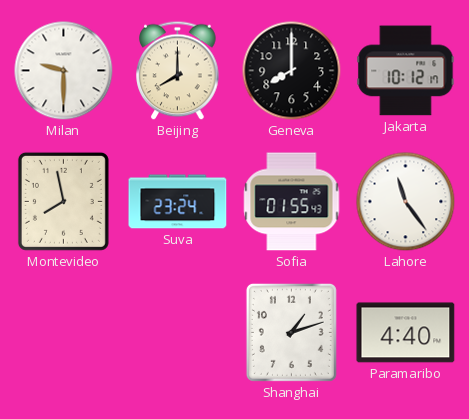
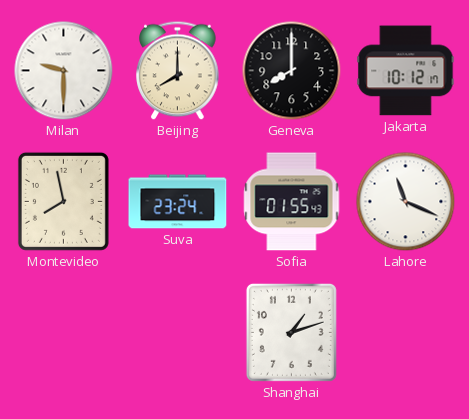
Lahore: 11:24 -> 11:19
Paramaribo: 4:40 -> none
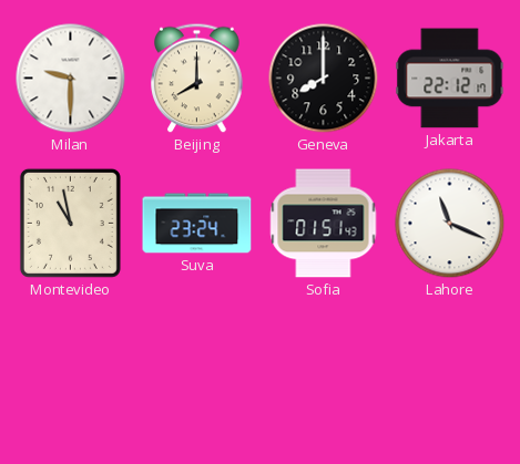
Jakarta: 10:12 -> 22:12
Montevideo: 7:58 -> 10:58
Sofia: 01:55 -> 01:51
Shanghai: 1:12 -> none
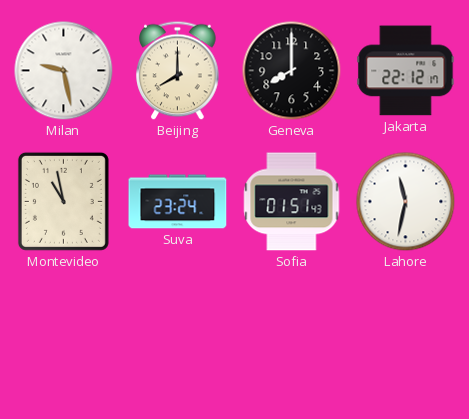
Milan: 9:30 -> 9:28
Lahore: 11:19 -> 11:32
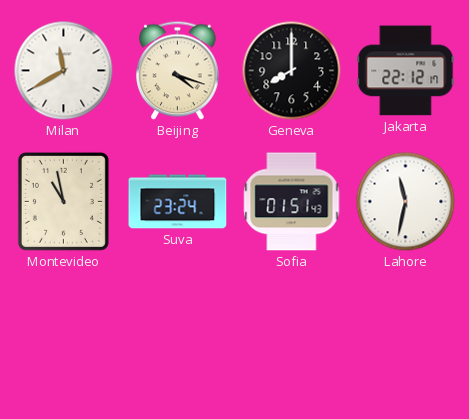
Milan: 9:28 -> 11:40
Beijing: 8:00 -> 4:18
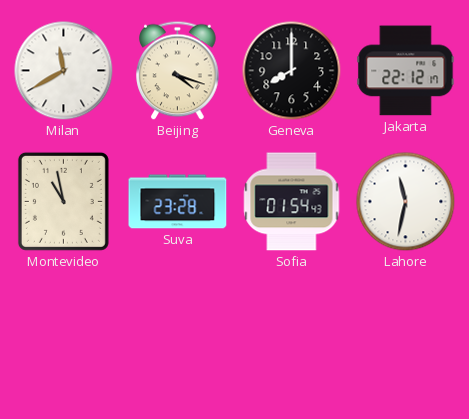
Suva: 23:24 -> 23:28
Sofia: 01:51 -> 01:54
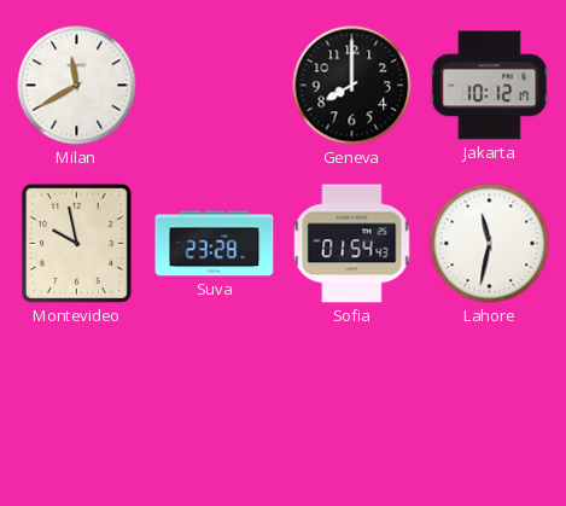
Beijing: 4:18 -> none
Jakarta: 22:12 -> 10:12
Montevideo: 10:58 -> 9:58
